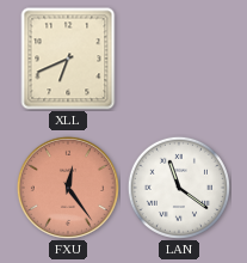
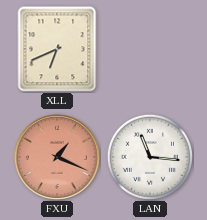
FXU: 12:24 -> 1:19
LAN: 11:21 -> 11:16
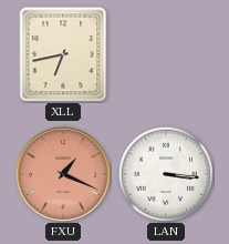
XLL: 6:41 -> 6:43
LAN: 11:16 -> 3:16
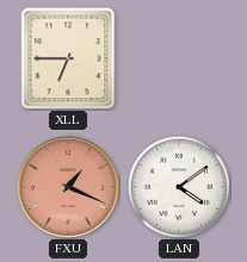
XLL: 6:43 -> 6:45
LAN: 3:16 -> 4:09
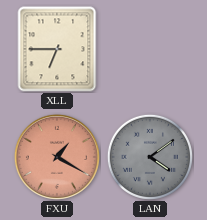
FXU: 1:19 -> 1:20
LAN dial: white -> grey
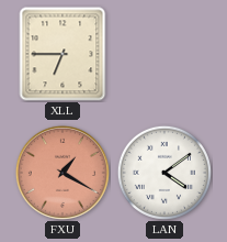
LAN dial: grey -> white
